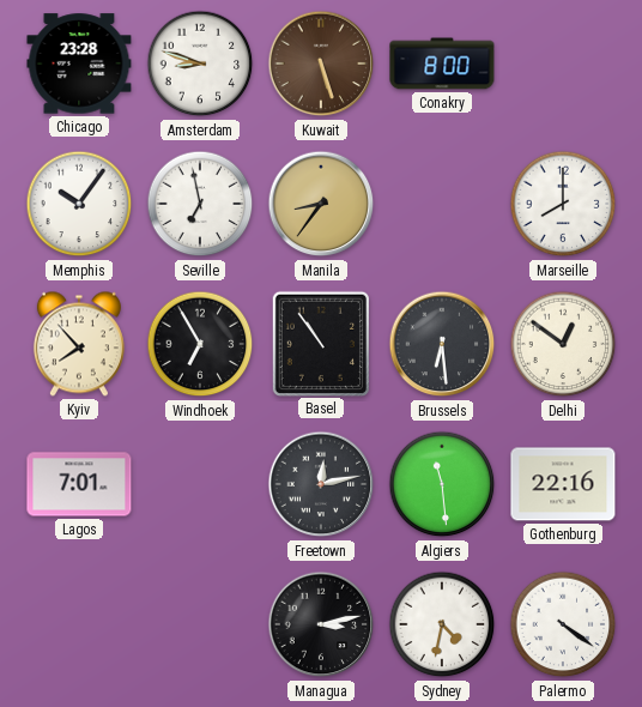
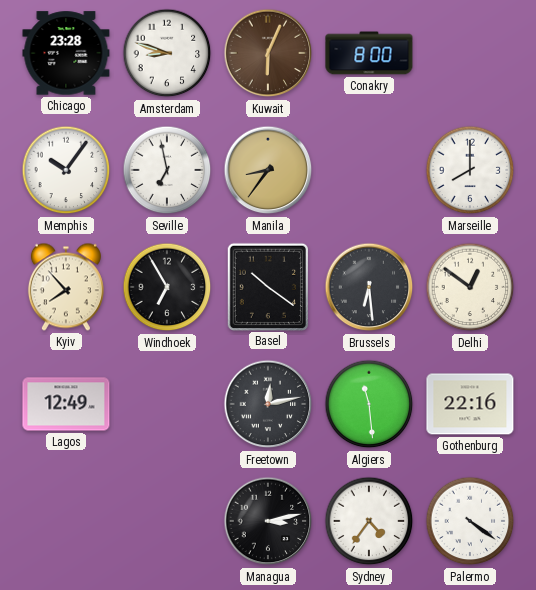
Kuwait: 5:27 -> 6:04
Basel: 10:54 -> 10:21
Lagos: 7:01 -> 12:49
Sydney: 4:32 -> 4:36
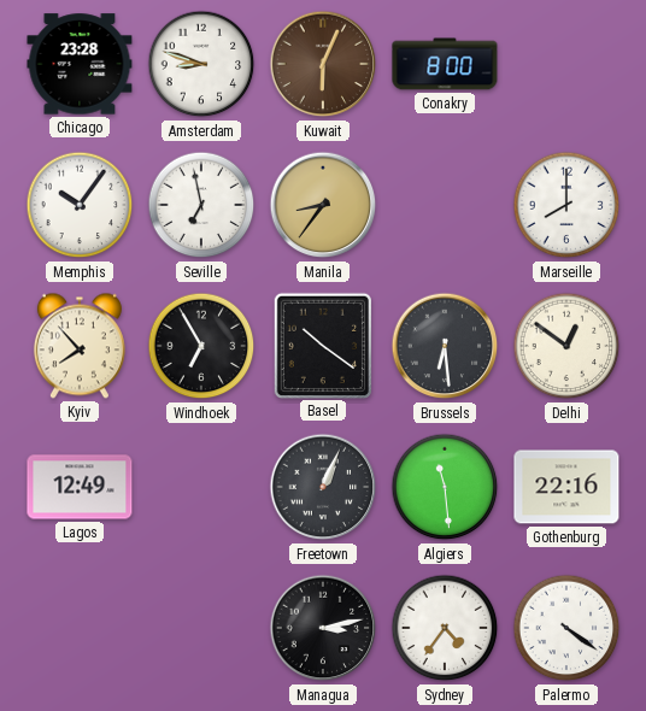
Freetown: 12:13 -> 1:04
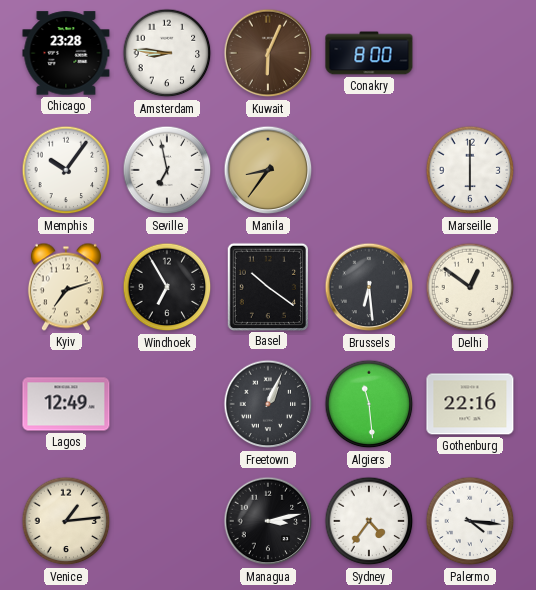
Amsterdam: 8:48 -> 8:46
Marseille: 8:00 -> 6:00
Kyiv: 7:53 -> 7:12
Venice: none -> 1:14
Palermo: 4:21 -> 4:16
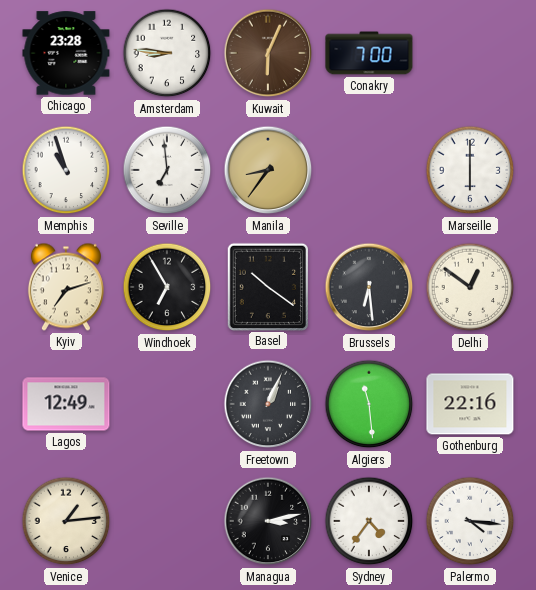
Conakry: 8:00 -> 7:00
Memphis: 10:06 -> 10:57
Seville: 6:58 -> 6:59
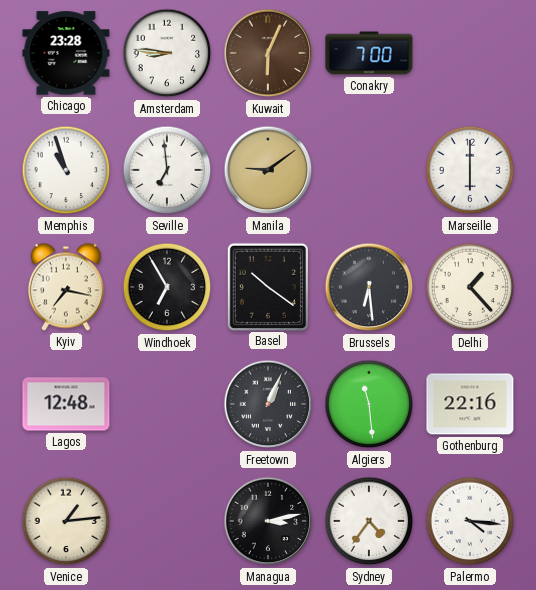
Manila: 8:36 -> 9:09
Kyiv: 7:12 -> 7:17
Delhi: 12:51 -> 1:23
Lagos: 12:49 -> 12:48
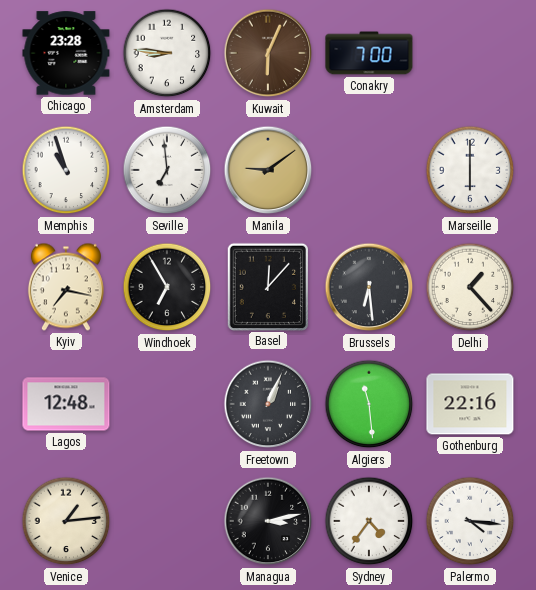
Basel: 10:21 -> 12:07
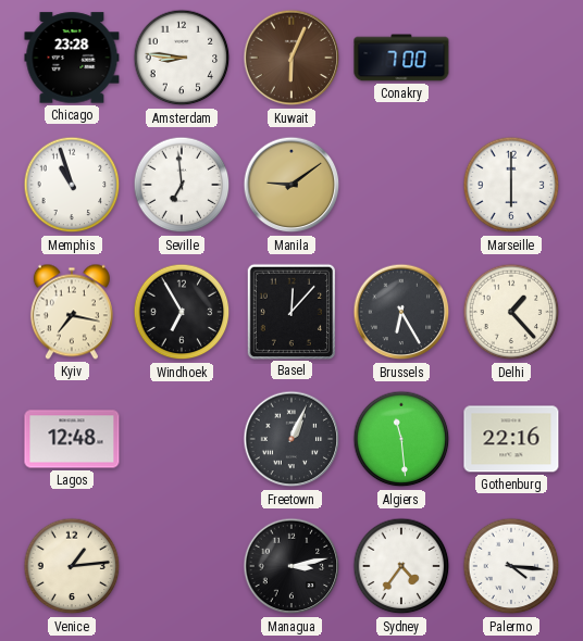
Brussels: 6:29 -> 6:25
